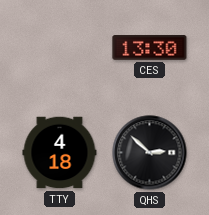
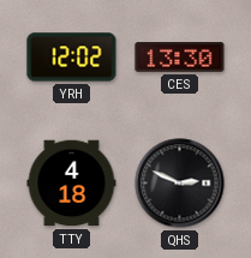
YRH: none -> 12:02
QHS: 2:52 -> 2:49
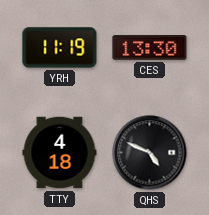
YRH: 12:02 -> 11:19
QHS: 2:49 -> 4:49
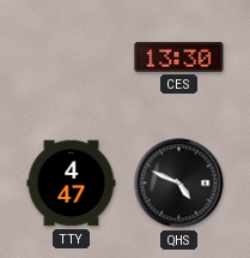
YRH: 11:19 -> none
TTY: 4:18 -> 4:47
